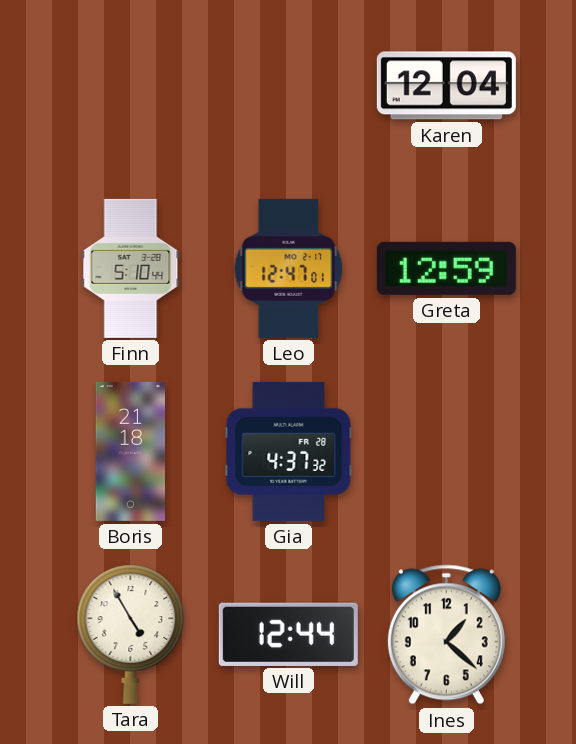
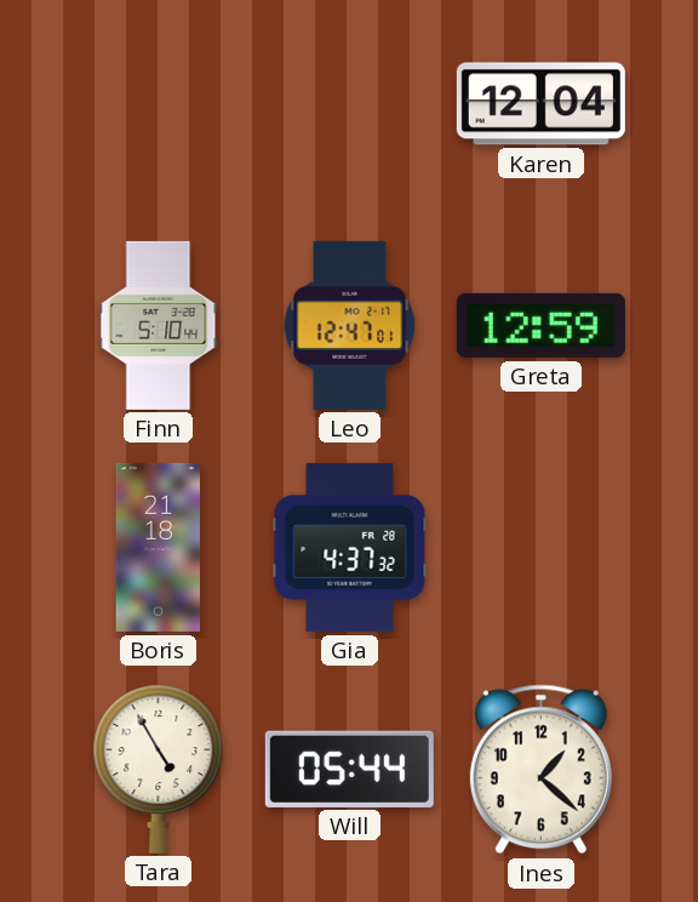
Will: 12:44 -> 05:44
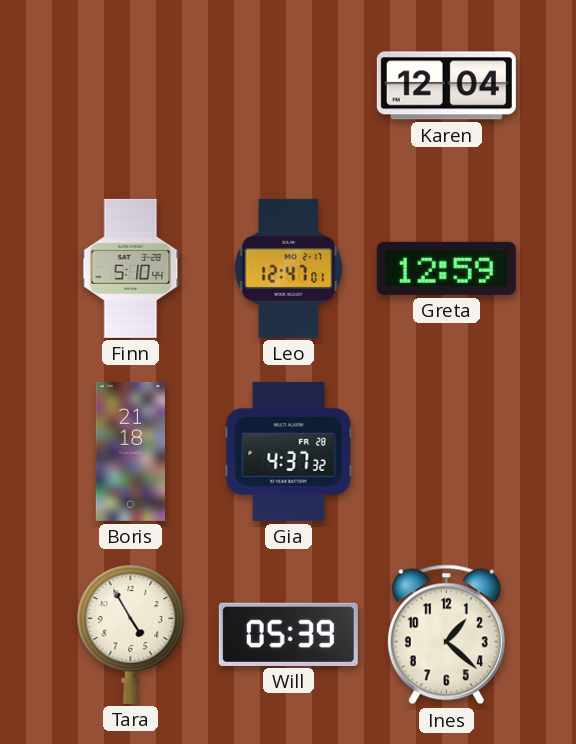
Will: 05:44 -> 05:39
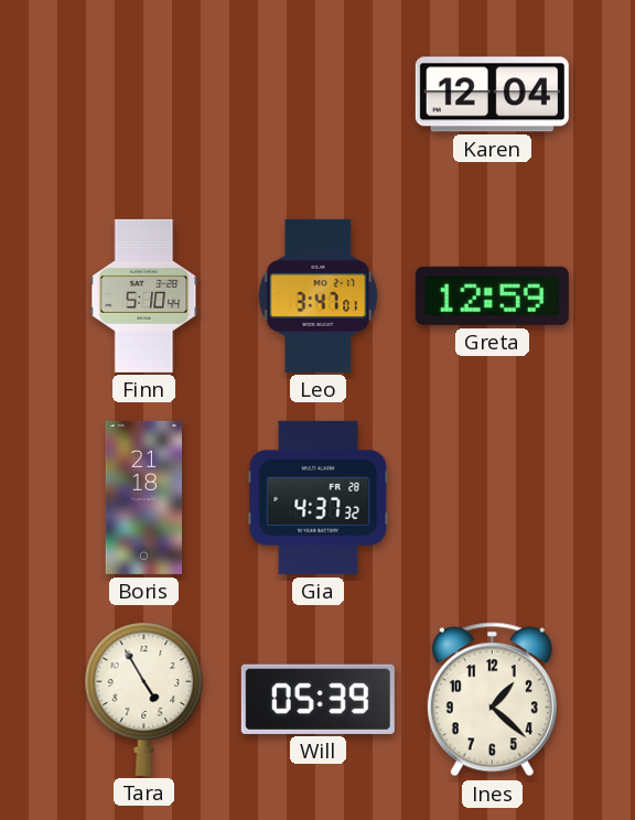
Leo: 12:47 -> 3:47
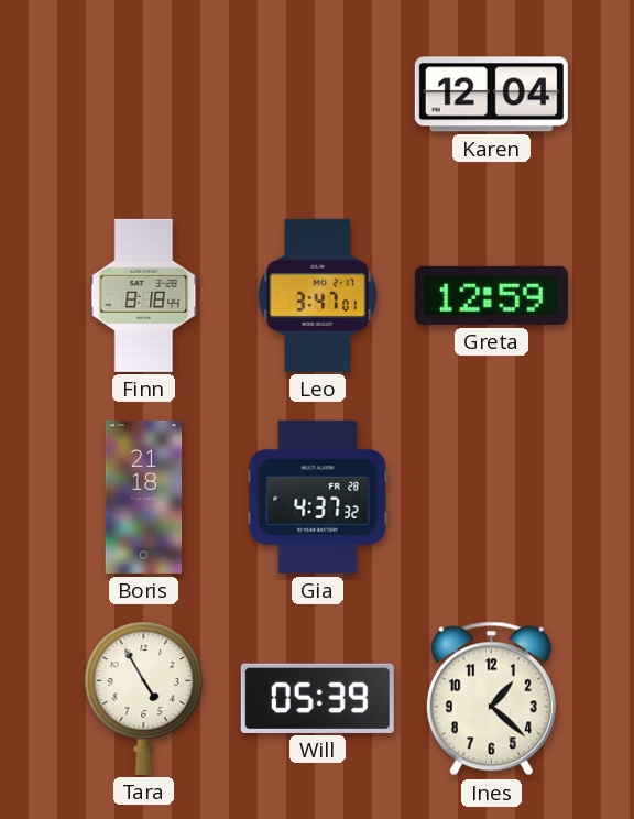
Finn: 5:10 -> 8:18
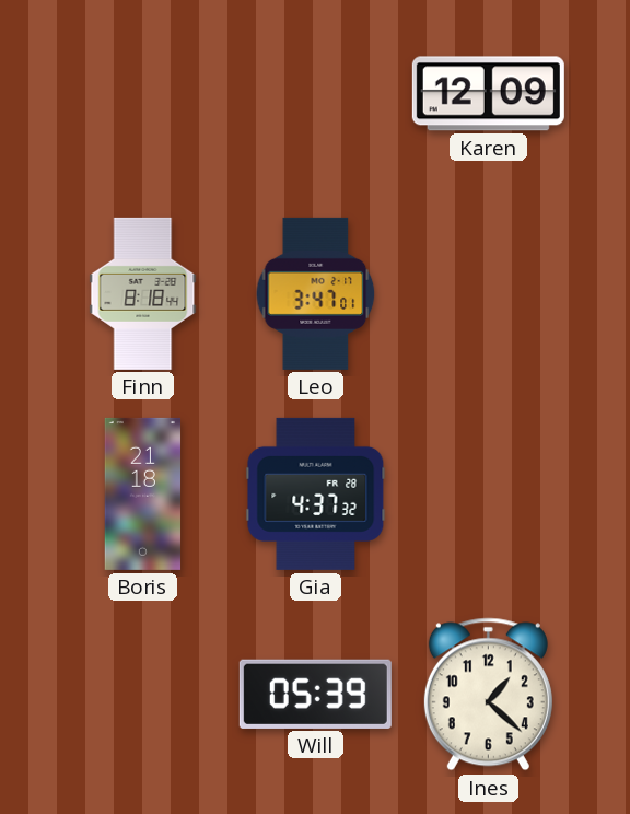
Karen: 12:04 -> 12:09
Greta: 12:59 -> none
Tara: 4:55 -> none
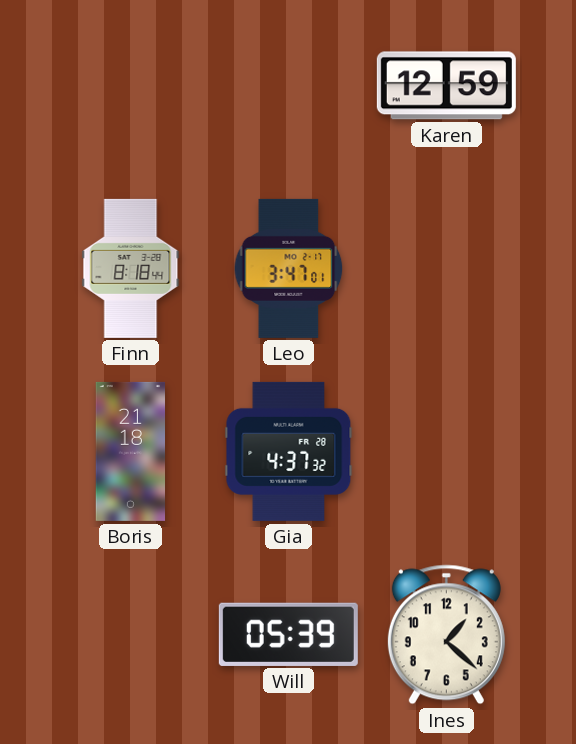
Karen: 12:09 -> 12:59
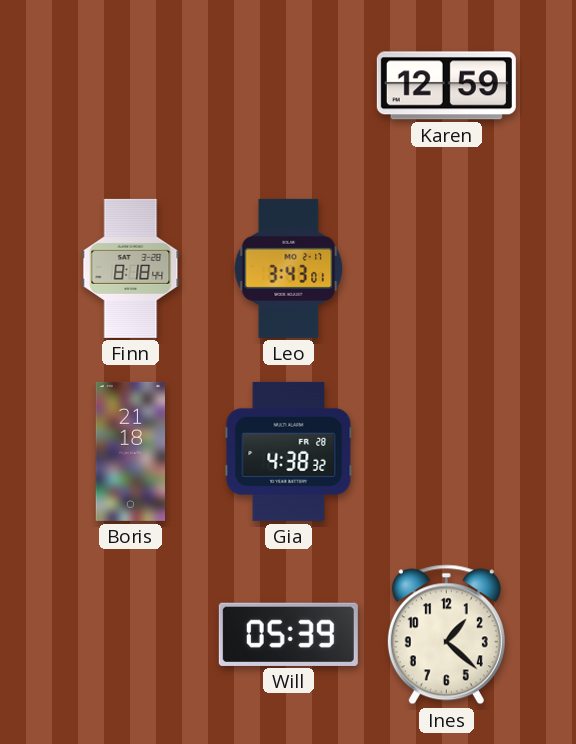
Leo: 3:47 -> 3:43
Gia: 4:37 -> 4:38
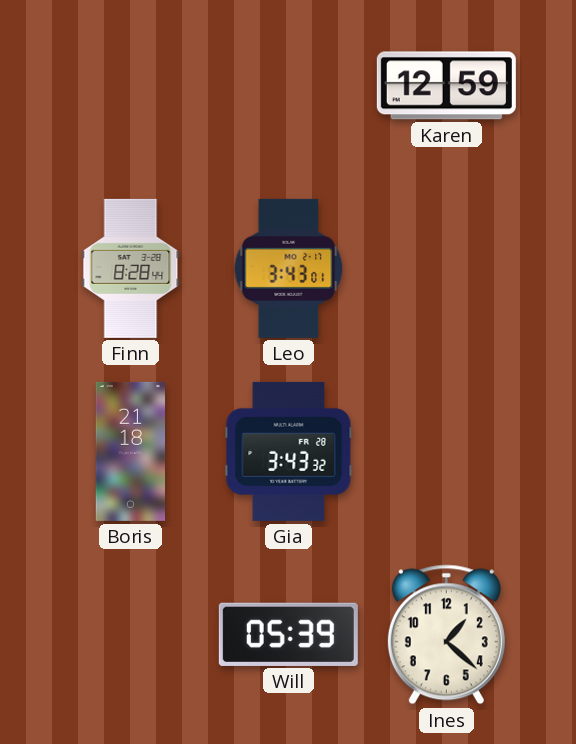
Finn: 8:18 -> 8:28
Gia: 4:38 -> 3:43
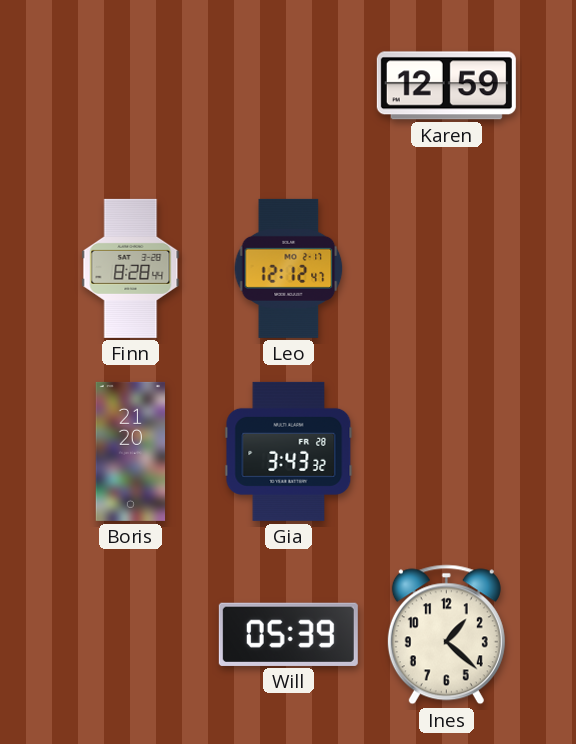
Leo: 3:43 -> 12:12
Boris: 21:18 -> 21:20
